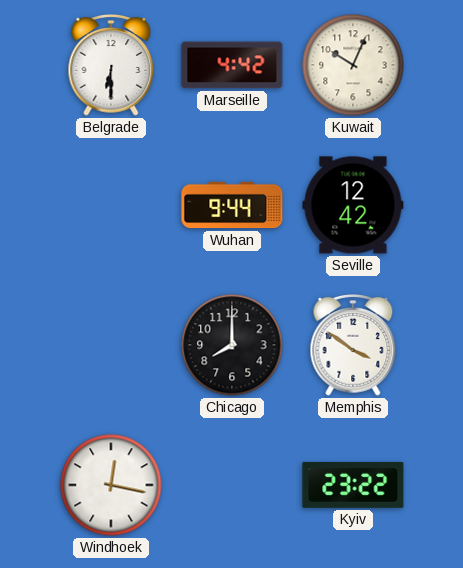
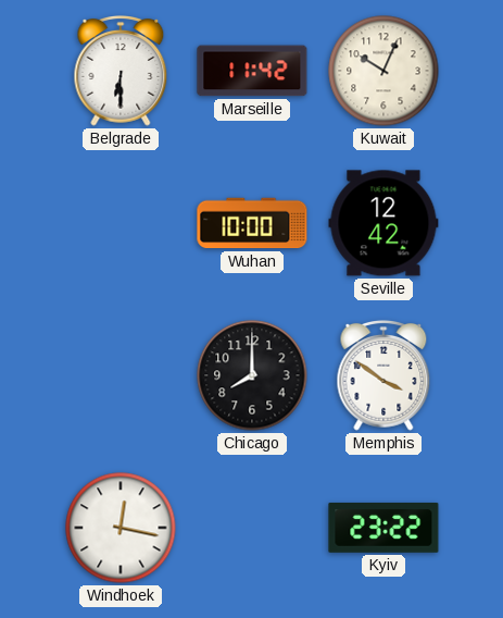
Marseille: 4:42 -> 11:42
Wuhan: 9:44 -> 10:00
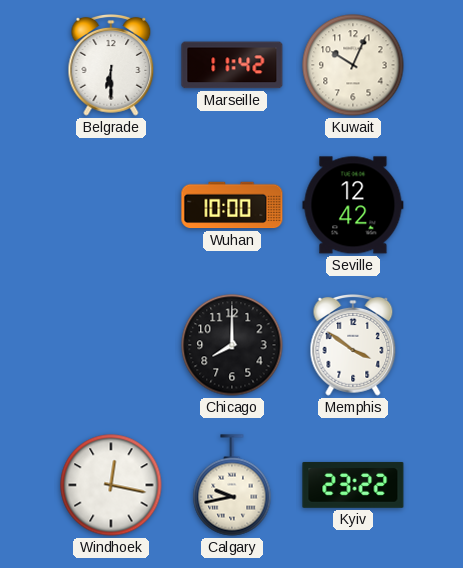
Calgary: none -> 9:43
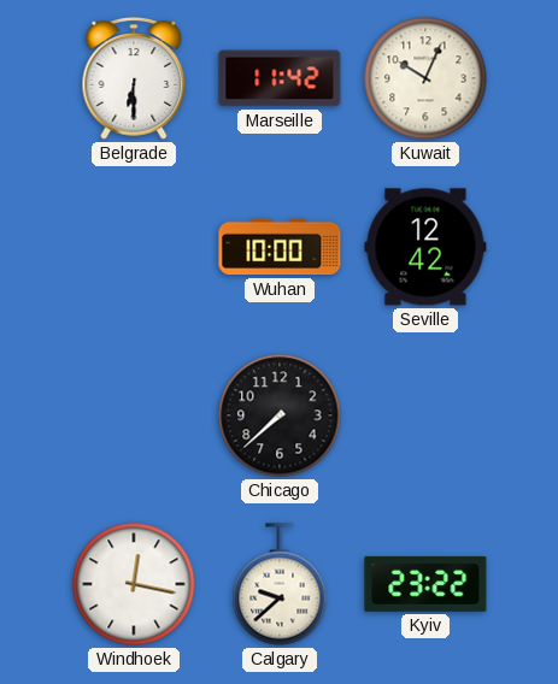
Chicago: 8:00 -> 7:38
Memphis: 3:51 -> none
Calgary: 9:43 -> 9:38
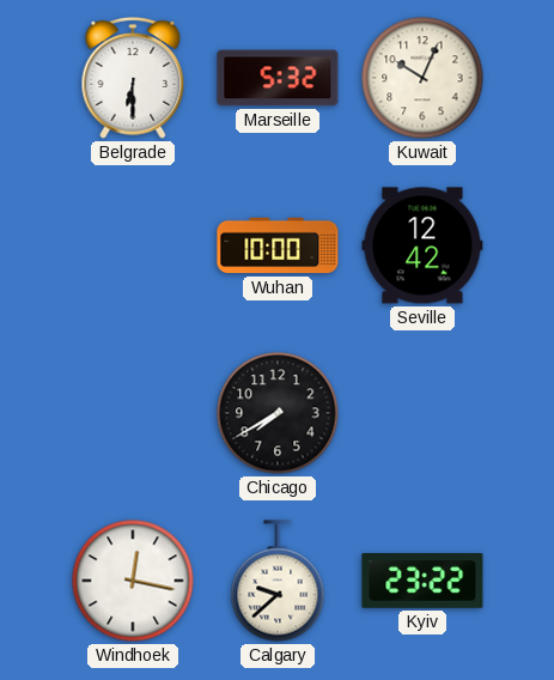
Marseille: 11:42 -> 5:32
Chicago: 7:38 -> 7:40
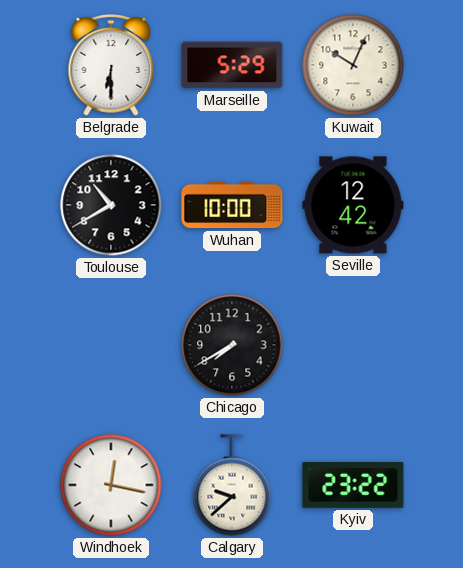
Marseille: 5:32 -> 5:29
Toulouse: none -> 10:40
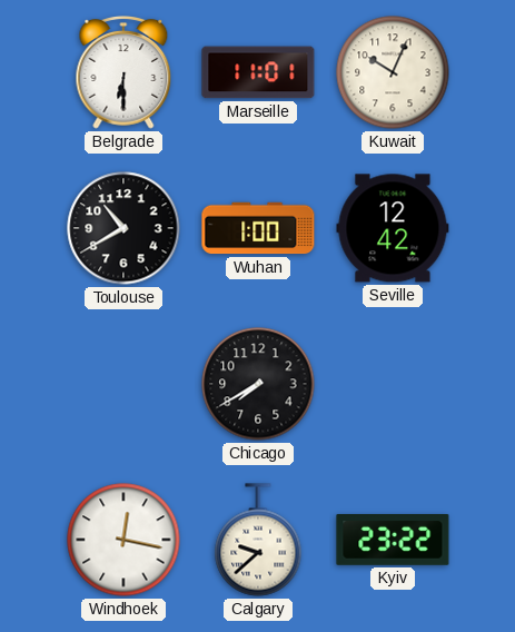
Marseille: 5:29 -> 11:01
Wuhan: 10:00 -> 1:00
